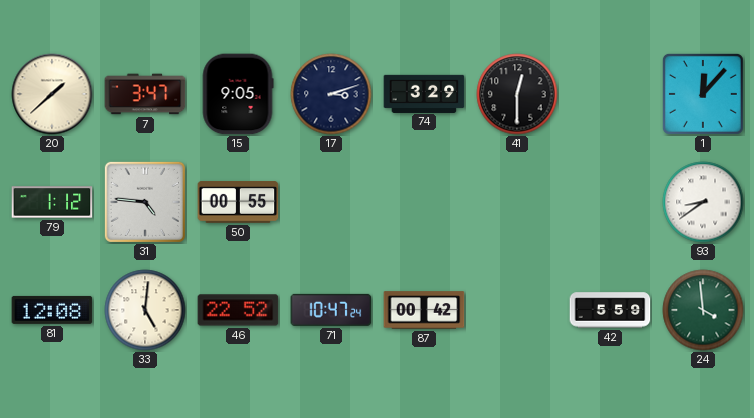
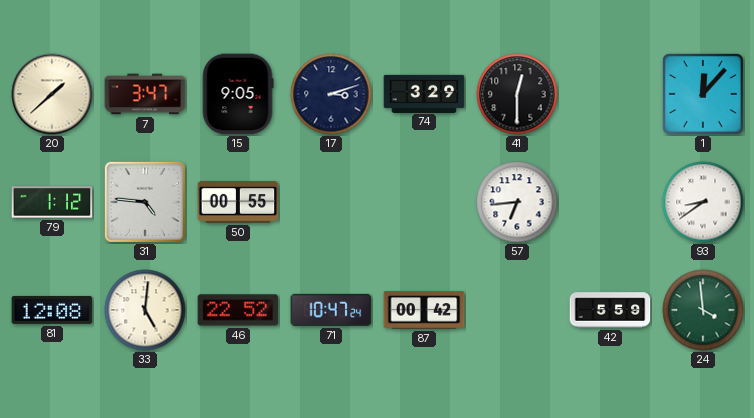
57: none -> 6:44
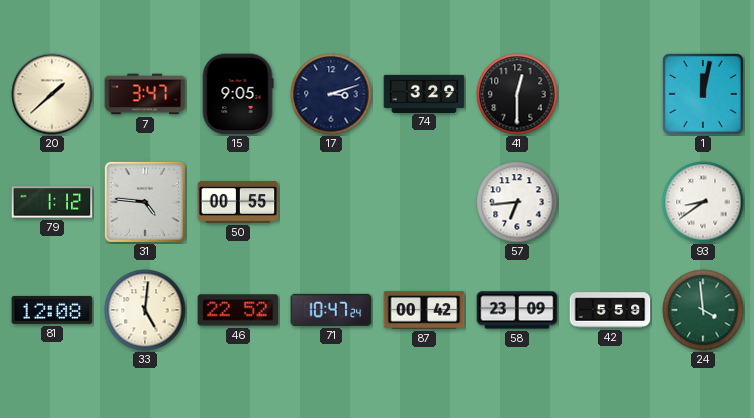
1: 12:07 -> 12:02
58: none -> 23:09
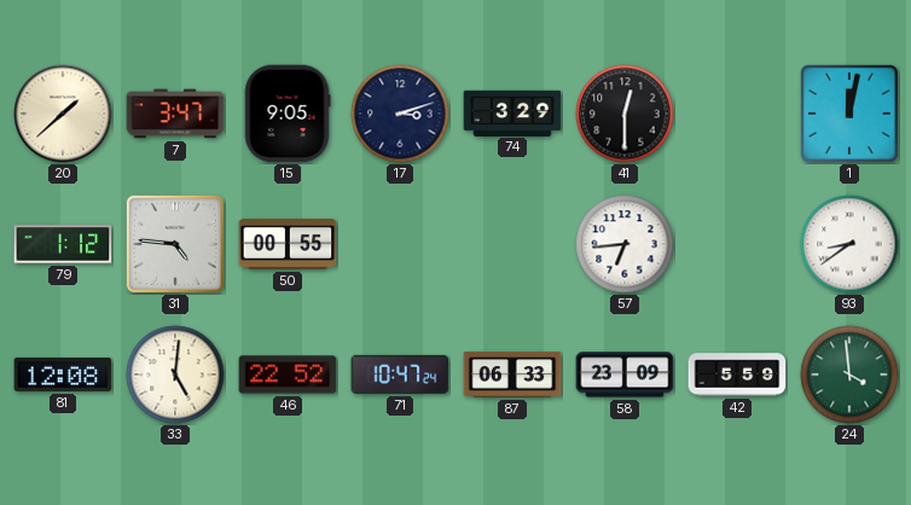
87: 00:42 -> 06:33
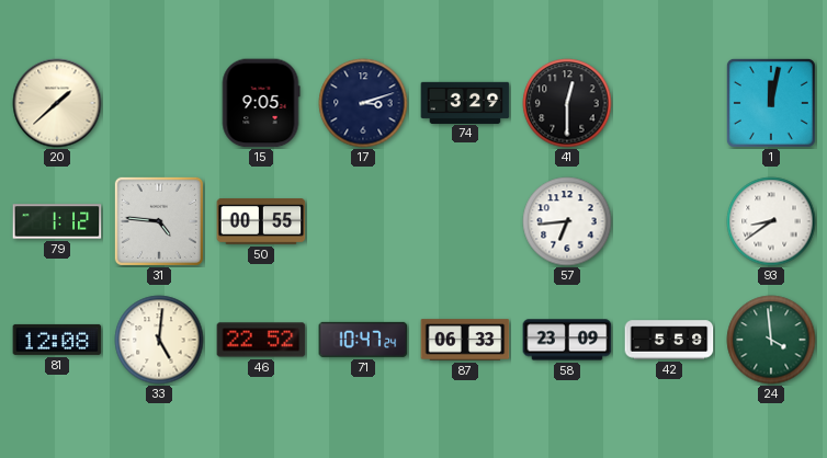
7: 3:47 -> none
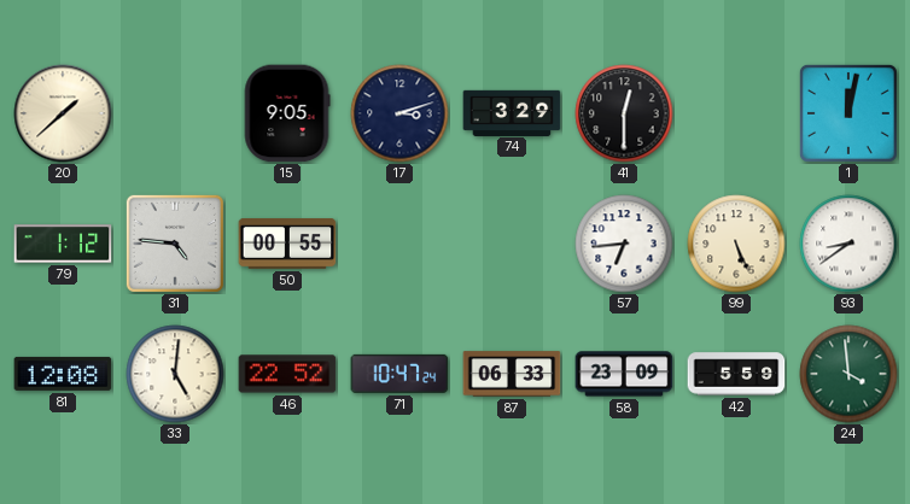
99: none -> 5:26
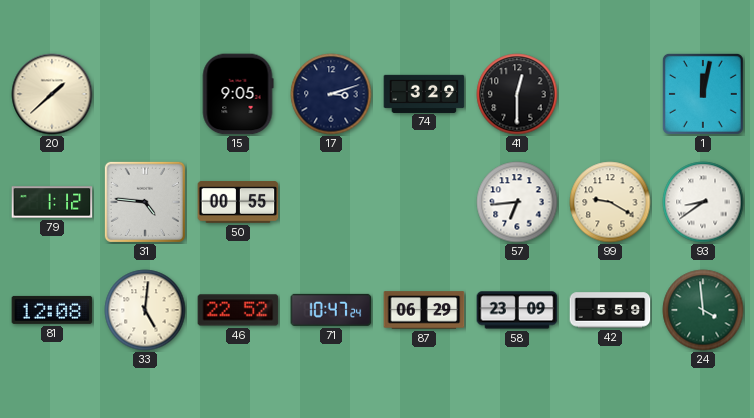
99: 5:26 -> 9:20
87: 06:33 -> 06:29
